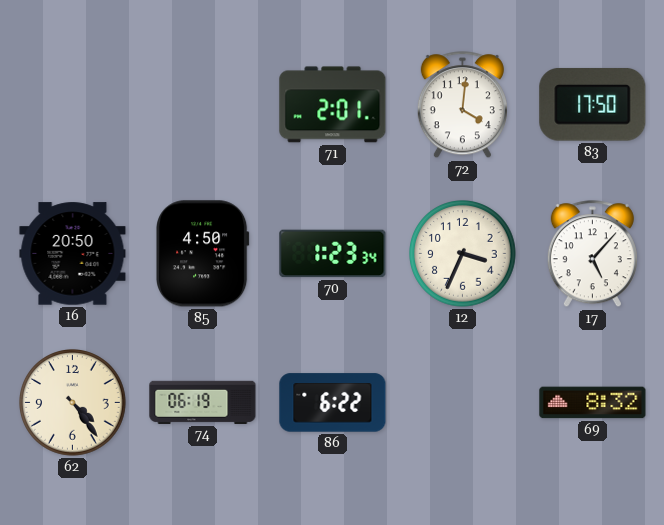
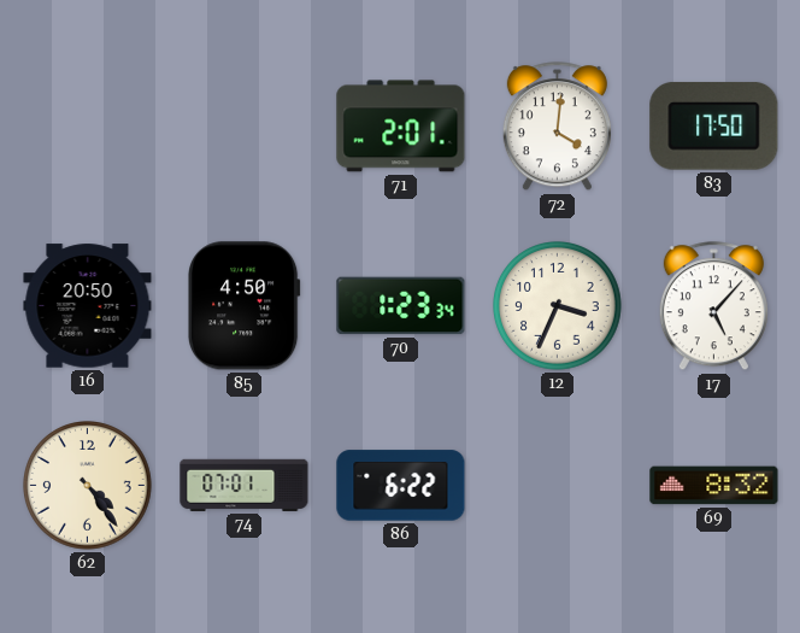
74: 06:19 -> 07:01
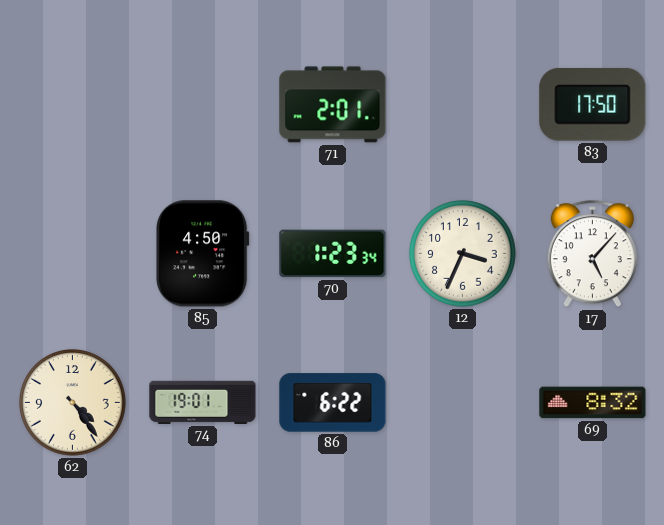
72: 4:01 -> none
16: 20:50 -> none
74: 07:01 -> 19:01
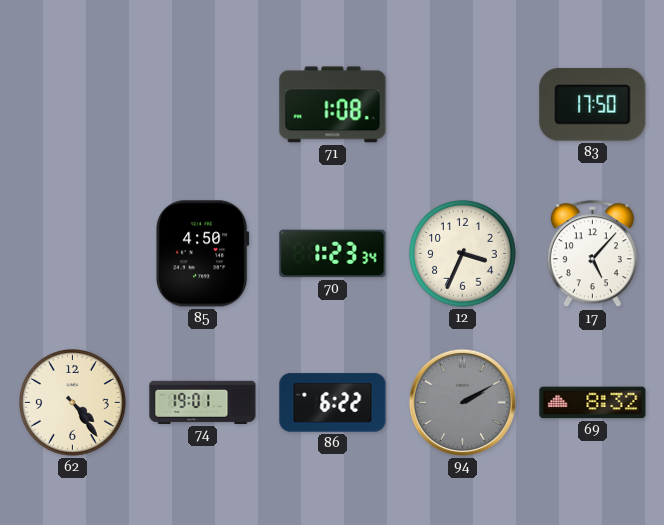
71: 2:01 -> 1:08
94: none -> 2:10
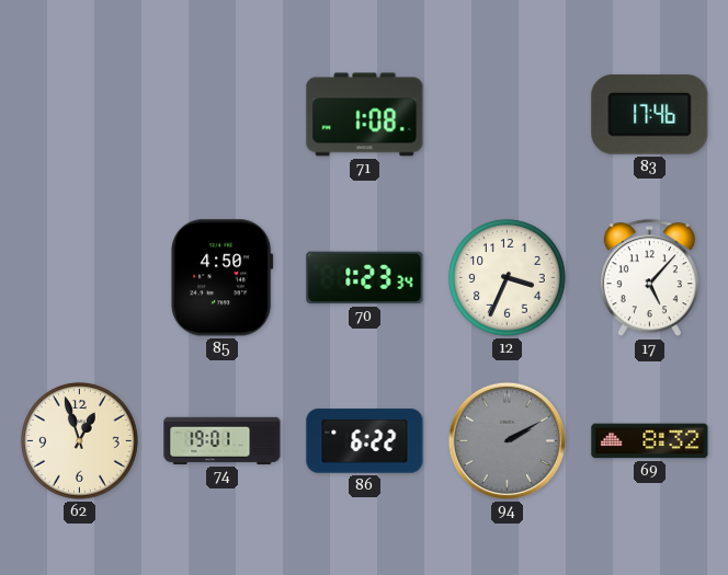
83: 17:50 -> 17:46
62: 4:24 -> 12:57
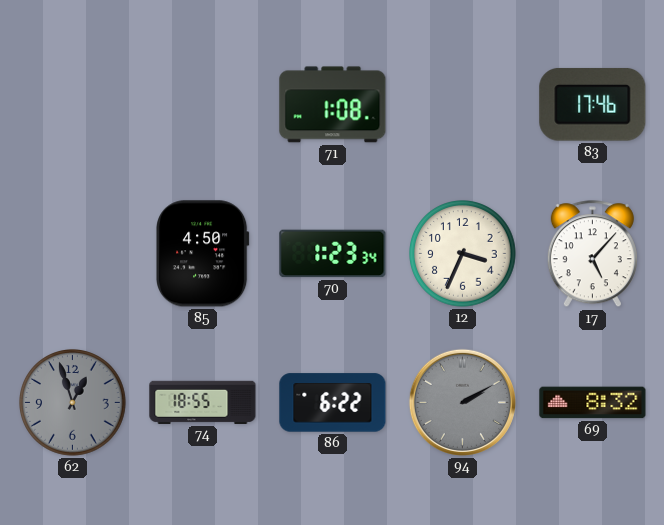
62 dial: cream -> grey
74: 19:01 -> 18:55
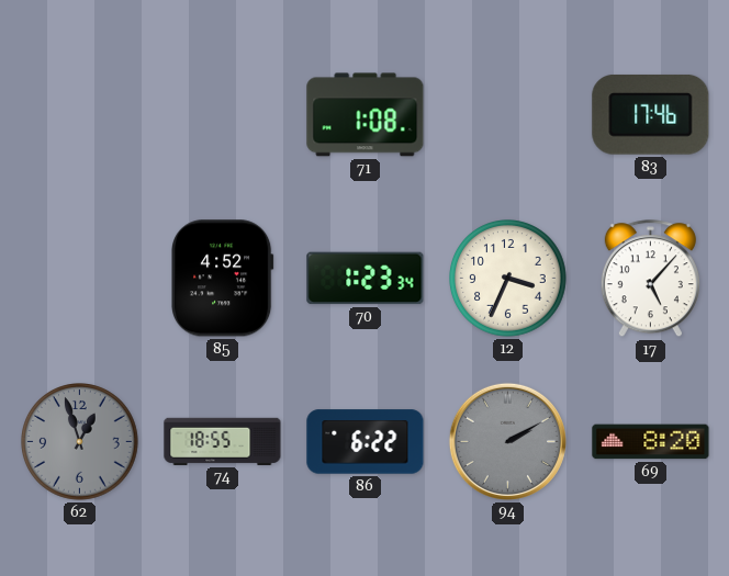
85: 4:50 -> 4:52
69: 8:32 -> 8:20
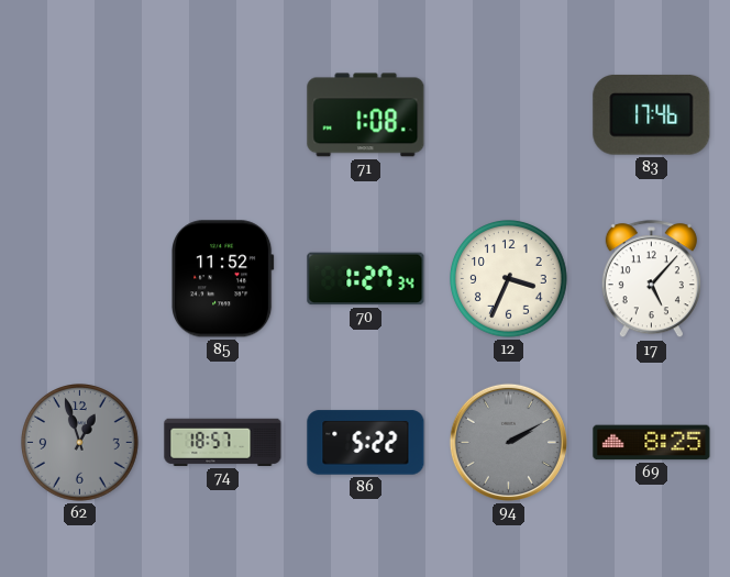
85: 4:52 -> 11:52
70: 1:23 -> 1:27
74: 18:55 -> 18:57
86: 6:22 -> 5:22
69: 8:20 -> 8:25
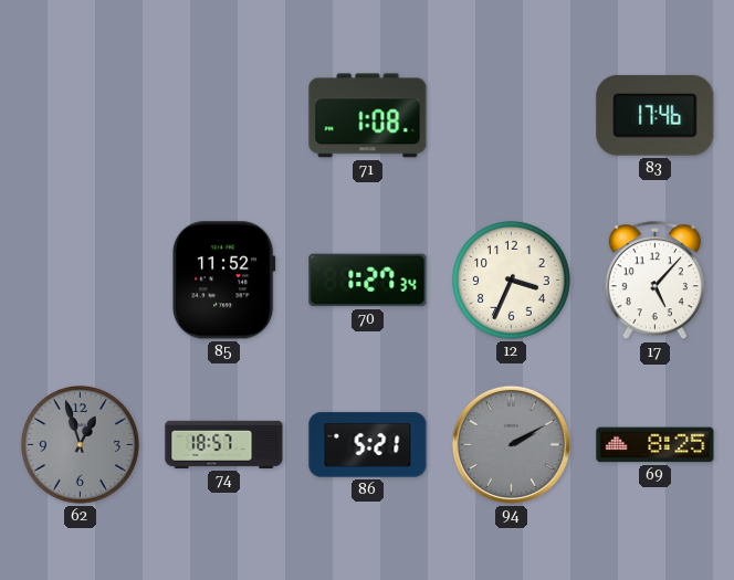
86: 5:22 -> 5:21
